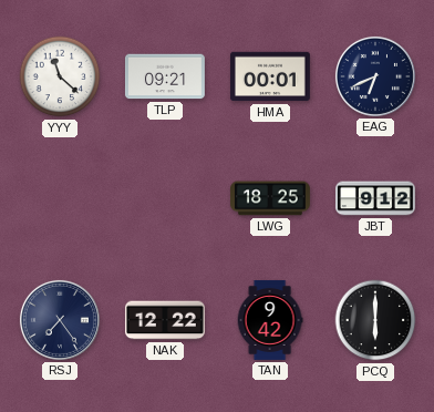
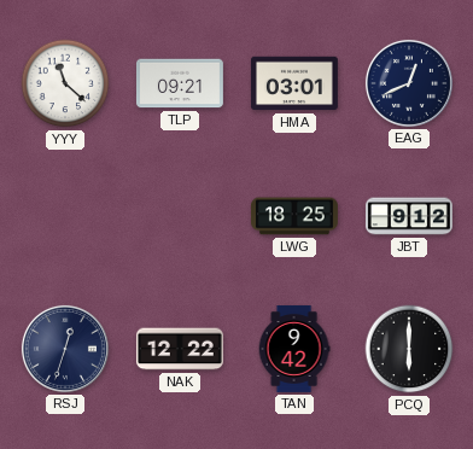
HMA: 00:01 -> 03:01
EAG: 6:41 -> 12:41
RSJ: 7:24 -> 12:33
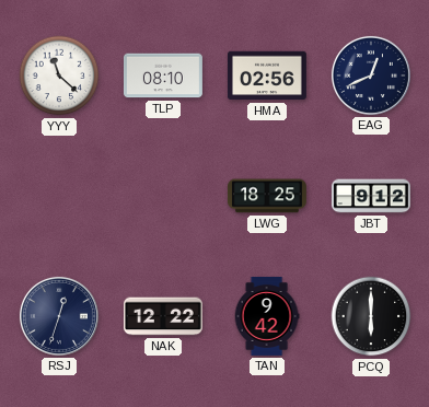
TLP: 09:21 -> 08:10
HMA: 03:01 -> 02:56
